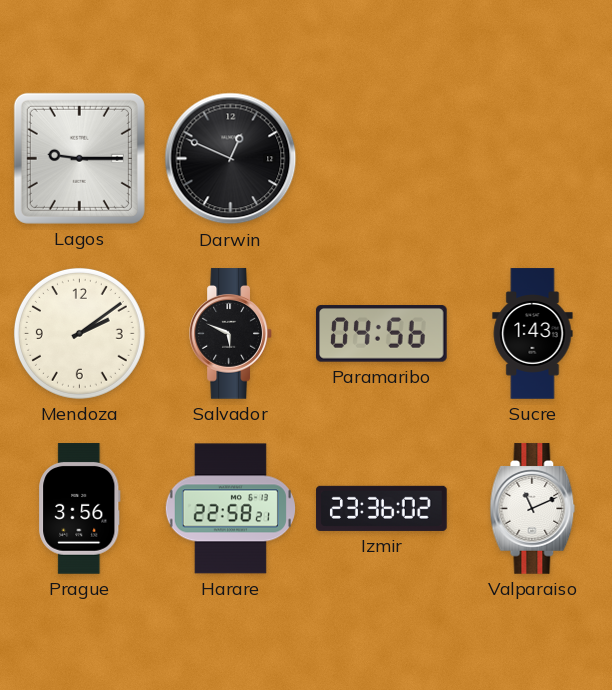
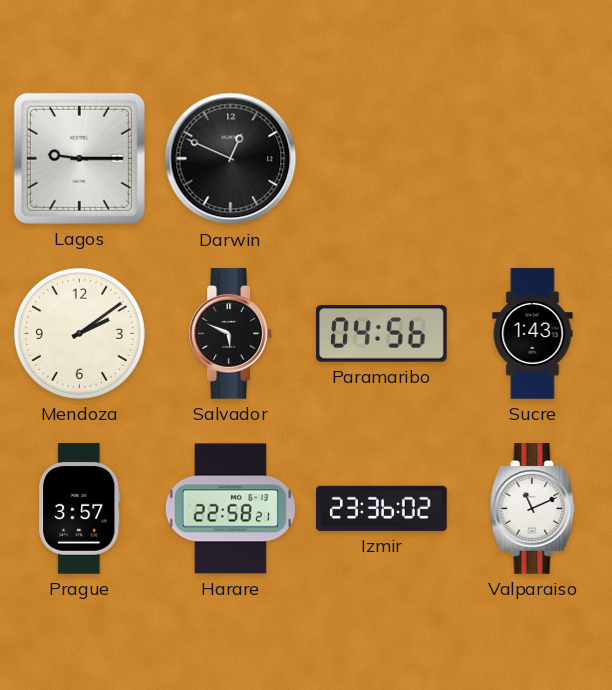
Prague: 3:56 -> 3:57
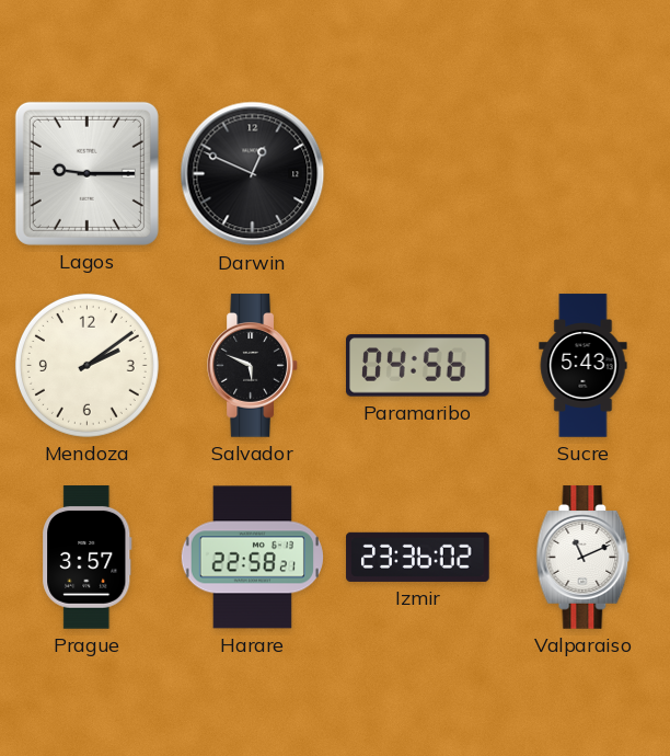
Sucre: 1:43 -> 5:43
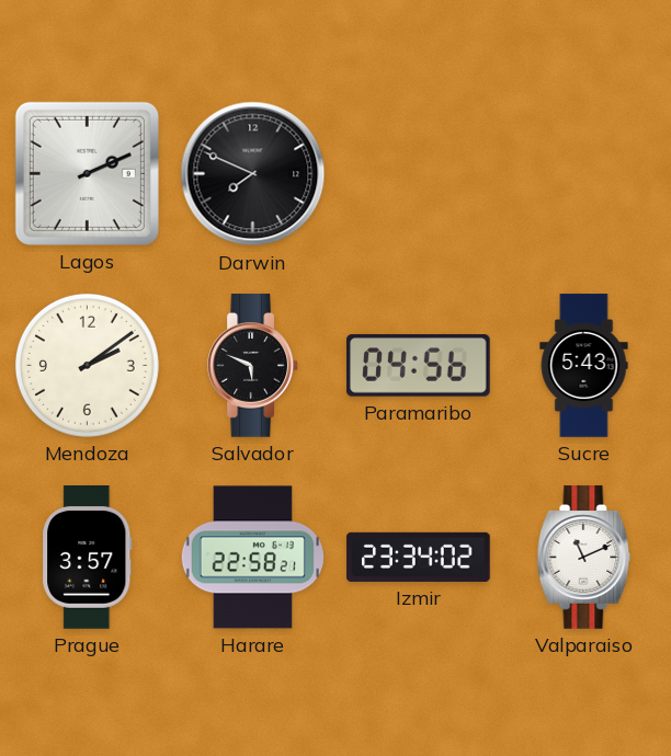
Lagos: 9:15 -> 2:11
Darwin: 12:49 -> 7:49
Izmir: 23:36 -> 23:34
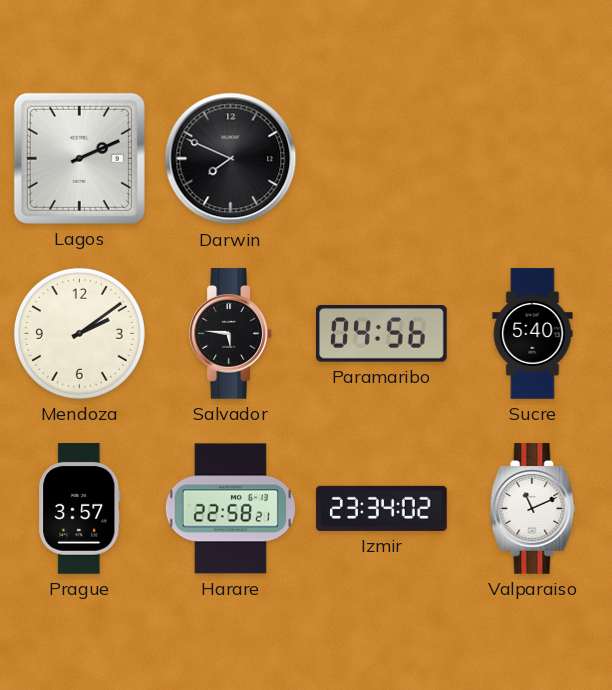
Salvador: 5:49 -> 5:46
Sucre: 5:43 -> 5:40
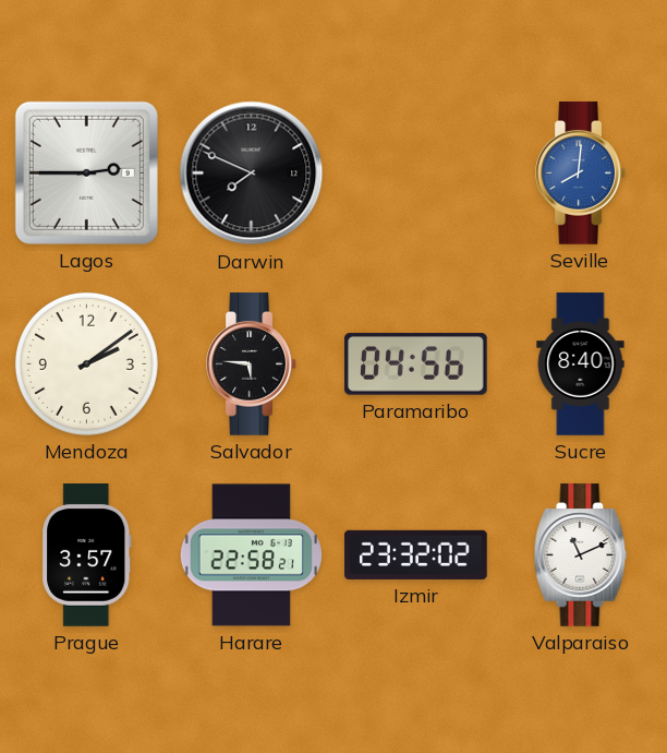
Lagos: 2:11 -> 2:45
Seville: none -> 8:01
Sucre: 5:40 -> 8:40
Izmir: 23:34 -> 23:32
